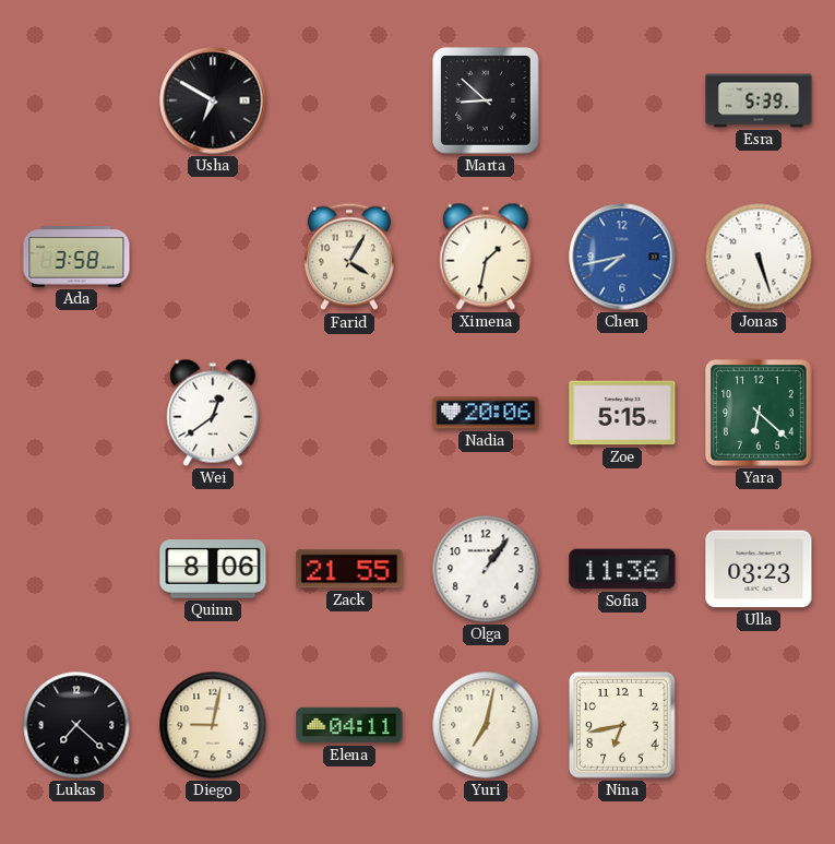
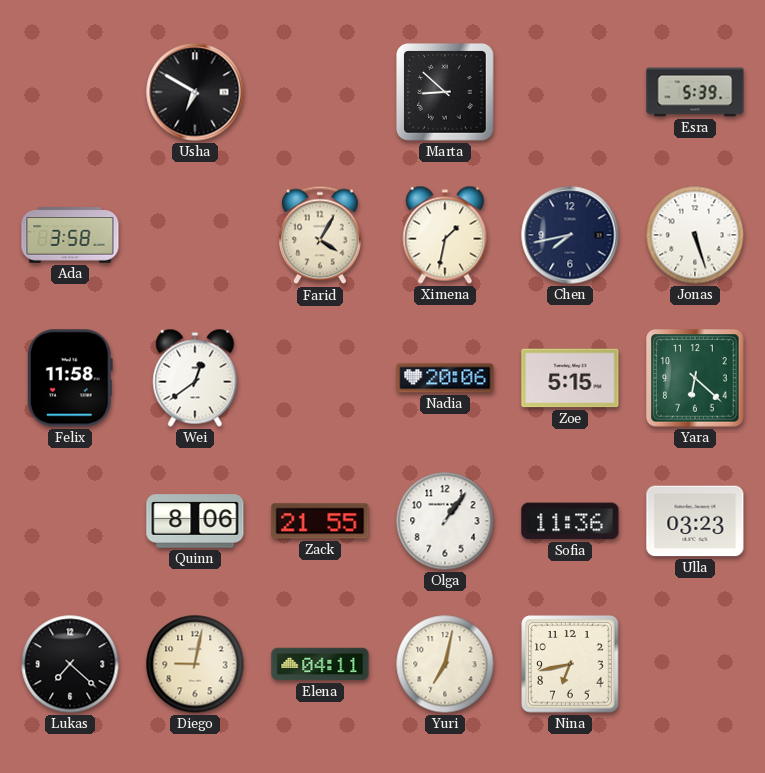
Chen dial: blue -> navy
Felix: none -> 11:58
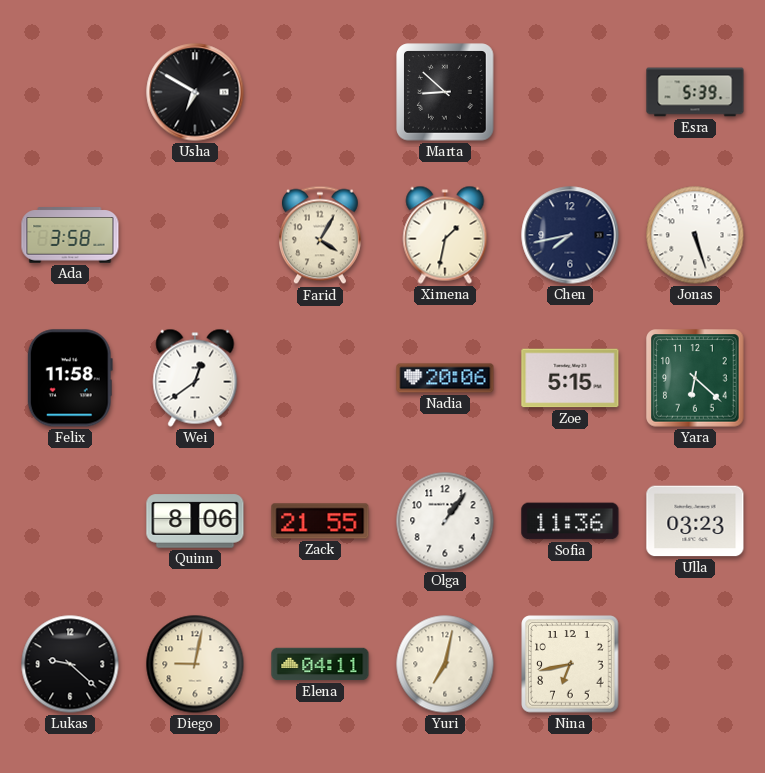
Lukas: 7:22 -> 9:22
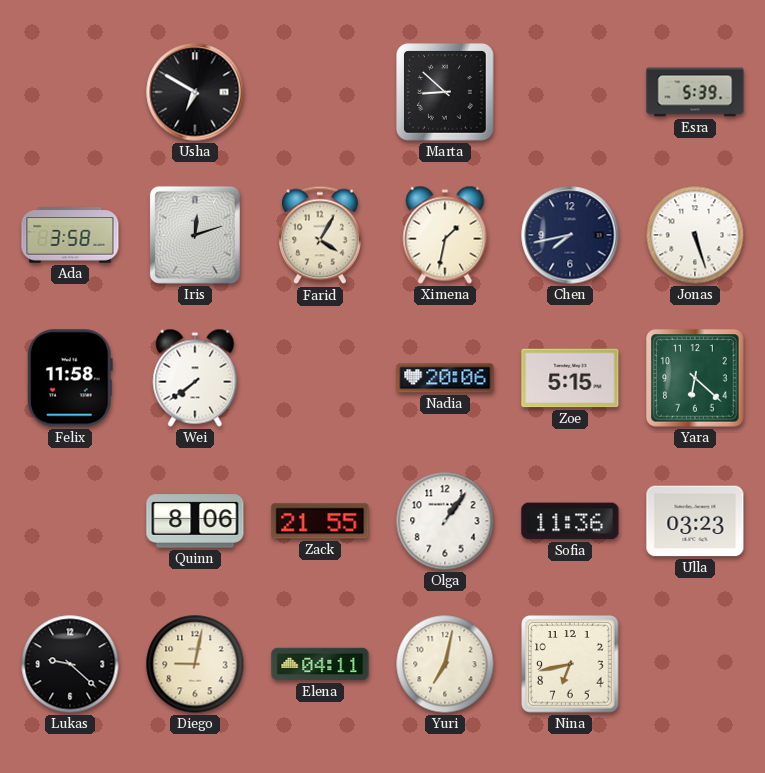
Iris: none -> 12:12
Wei: 12:39 -> 7:39
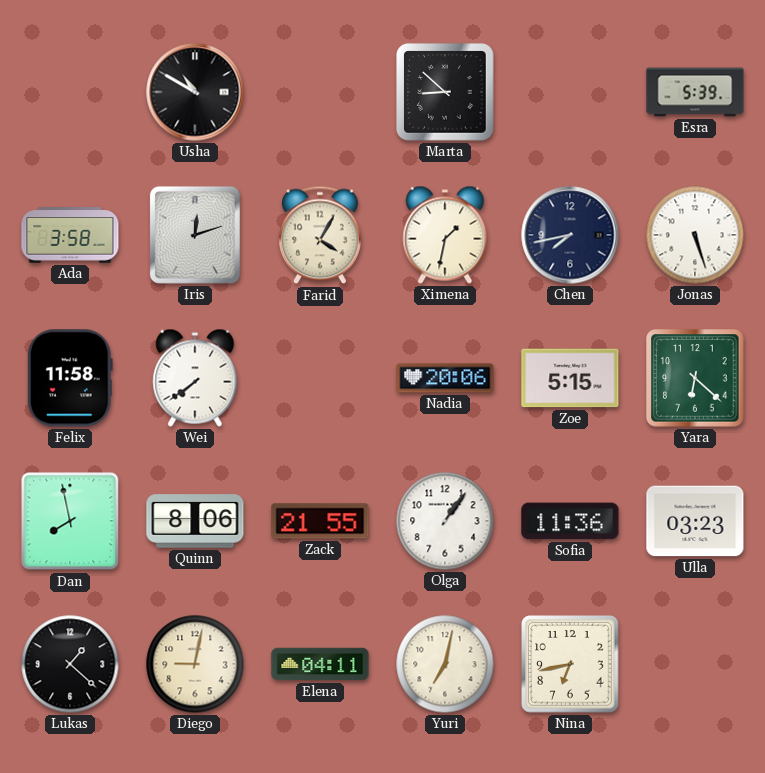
Usha: 6:50 -> 10:50
Dan: none -> 7:58
Lukas: 9:22 -> 1:22
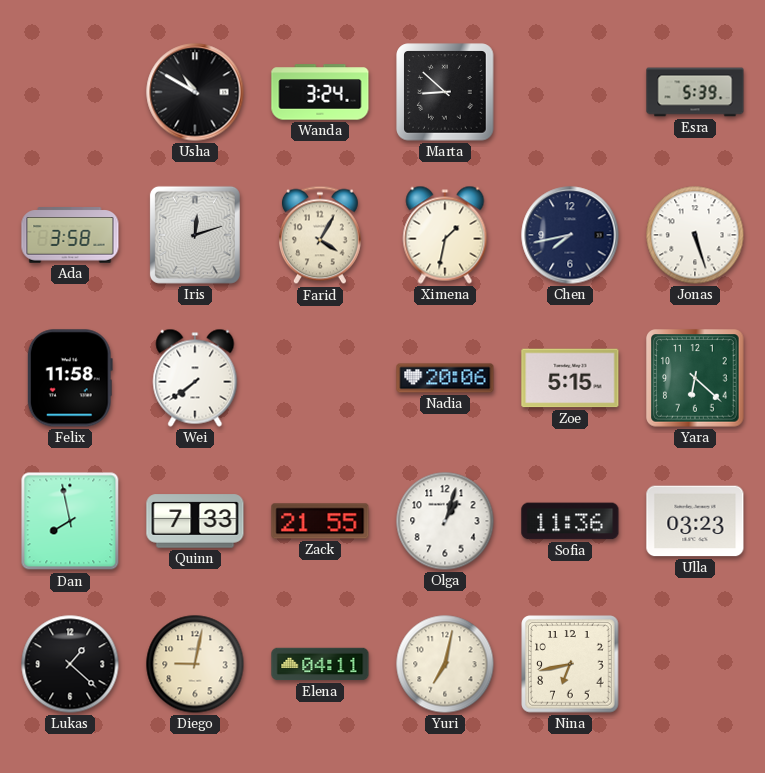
Wanda: none -> 3:24
Quinn: 8:06 -> 7:33
Olga: 1:06 -> 1:03
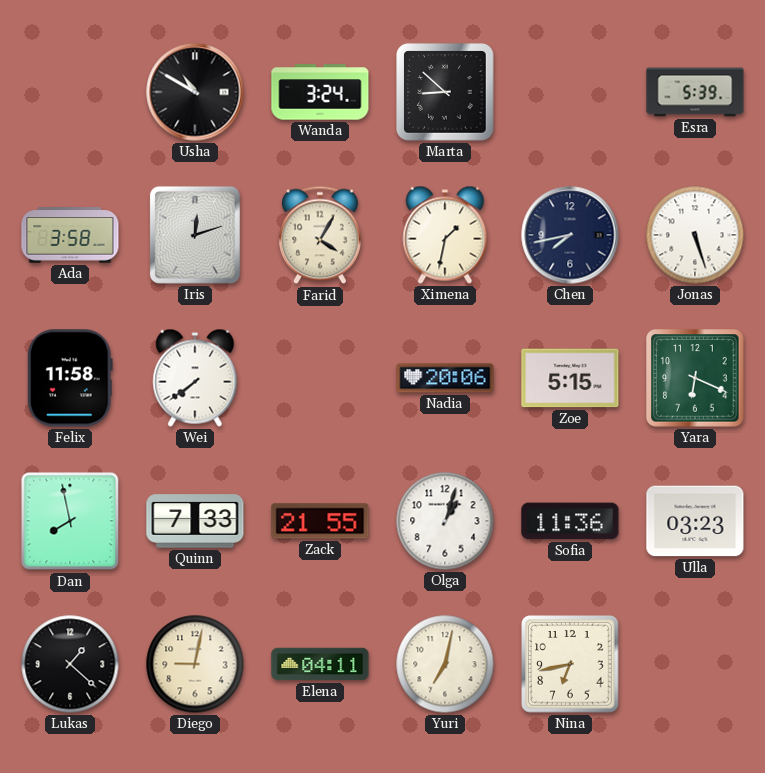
Yara: 6:22 -> 6:19
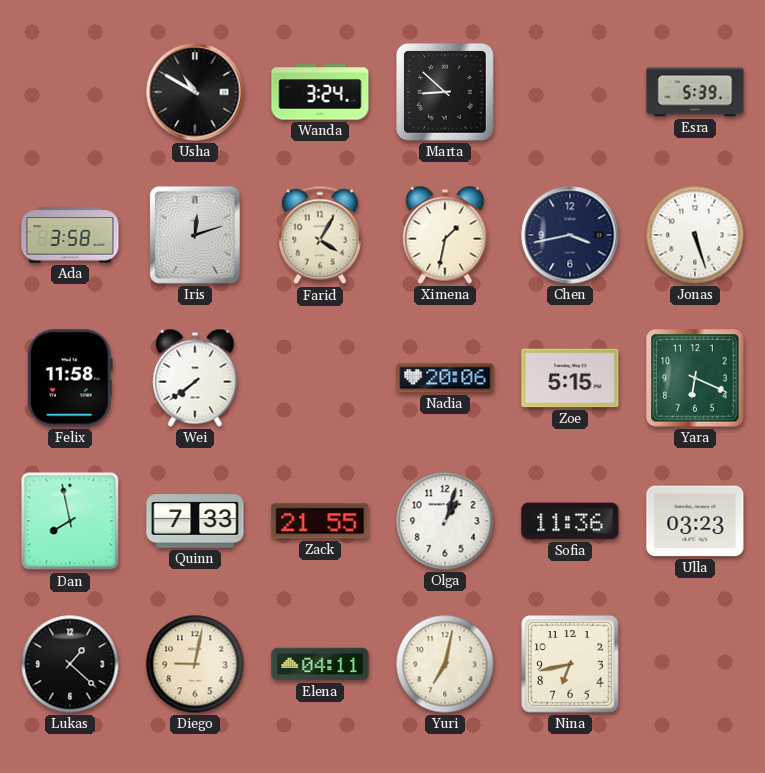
Chen: 7:43 -> 3:43
